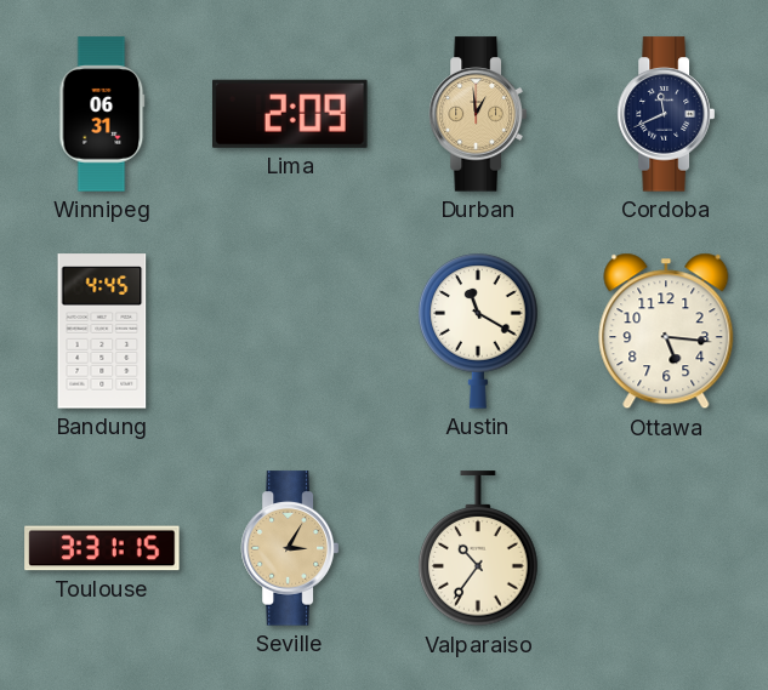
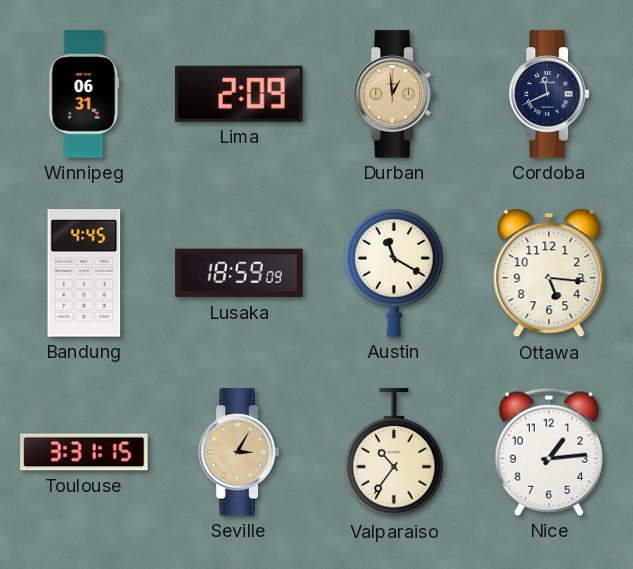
Lusaka: none -> 18:59
Nice: none -> 1:14
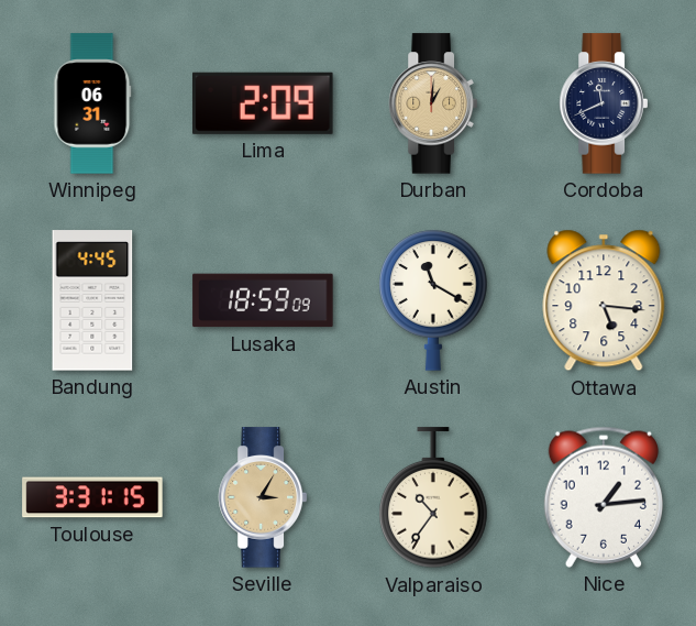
Durban: 12:59 -> 1:01
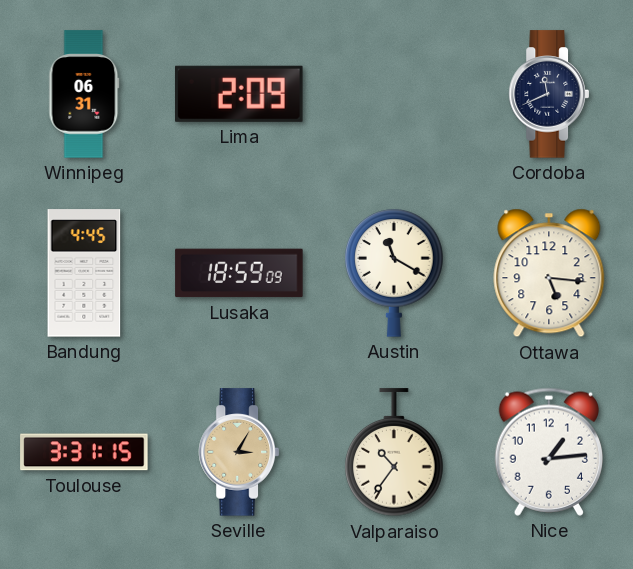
Durban: 1:01 -> none
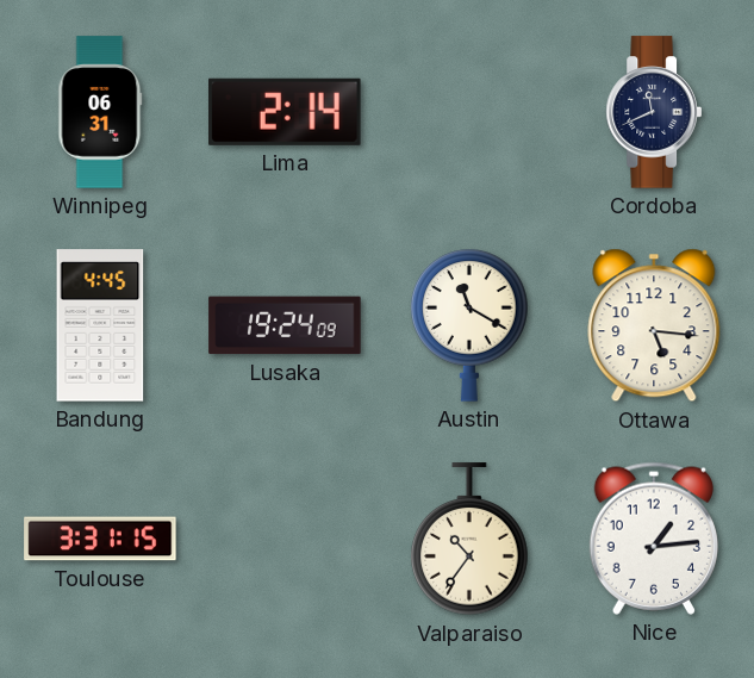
Lima: 2:09 -> 2:14
Lusaka: 18:59 -> 19:24
Seville: 3:05 -> none
